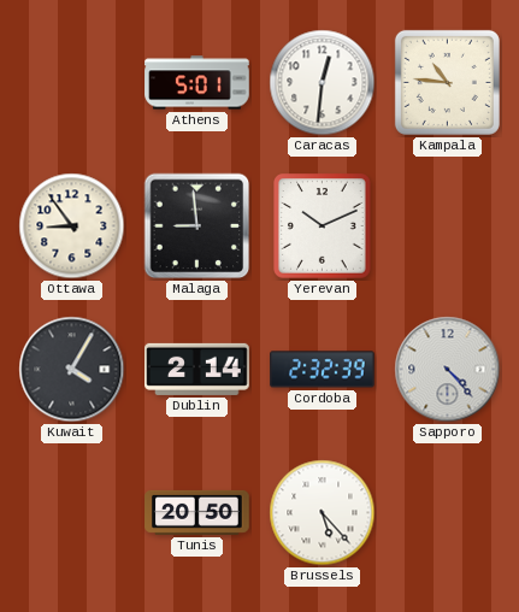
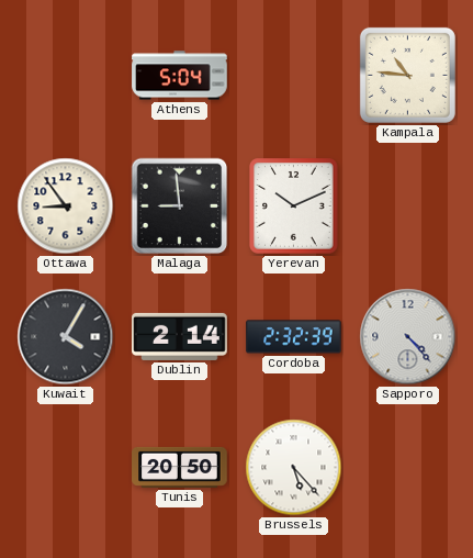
Athens: 5:01 -> 5:04
Caracas: 12:31 -> none
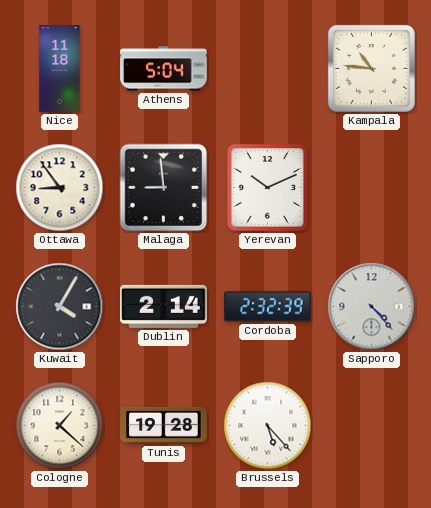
Nice: none -> 11:18
Cologne: none -> 1:22
Tunis: 20:50 -> 19:28
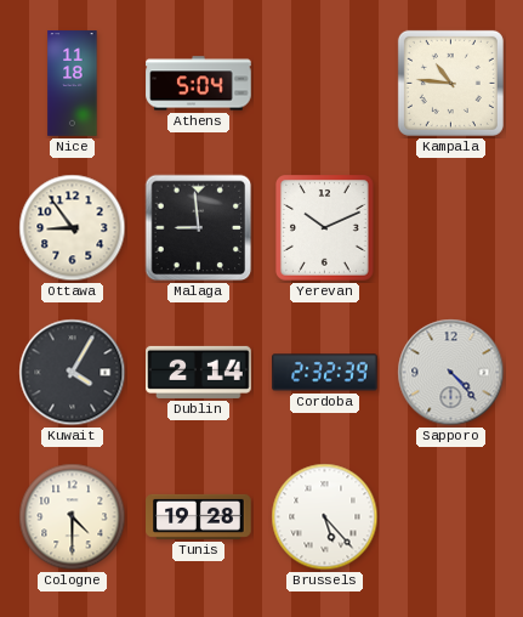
Cologne: 1:22 -> 4:30
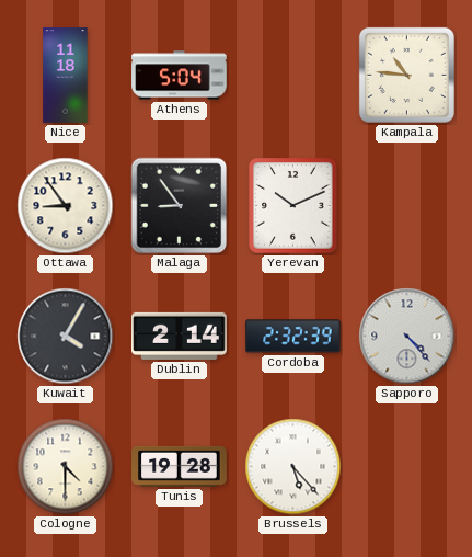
Malaga: 8:59 -> 8:54
